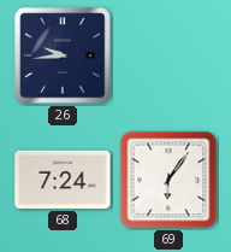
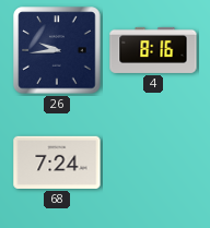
4: none -> 8:16
69: 6:06 -> none
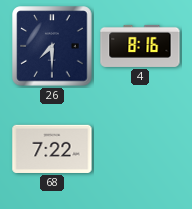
26: 9:44 -> 7:30
68: 7:24 -> 7:22
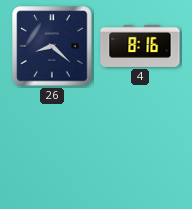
26: 7:30 -> 8:22
68: 7:22 -> none
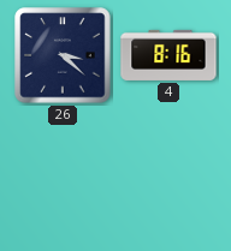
26: 8:22 -> 3:22
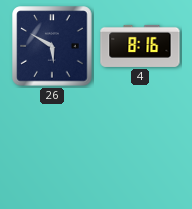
26: 3:22 -> 5:50
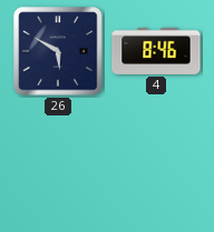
4: 8:16 -> 8:46
